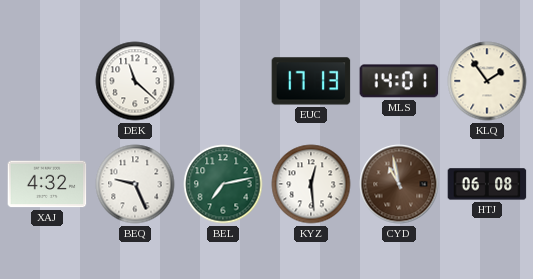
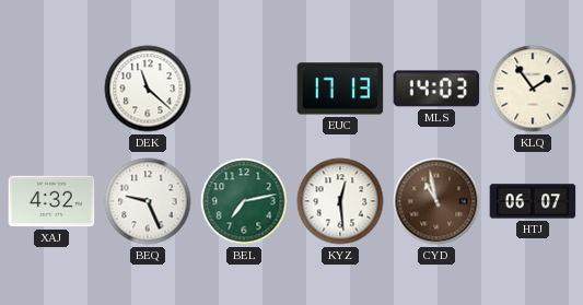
MLS: 14:01 -> 14:03
HTJ: 06:08 -> 06:07
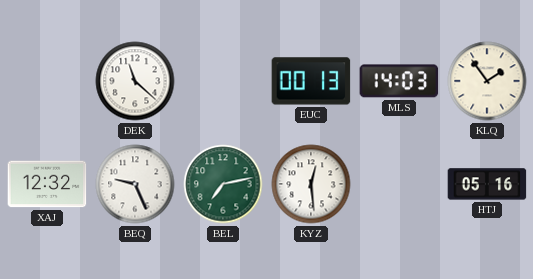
EUC: 17:13 -> 00:13
XAJ: 4:32 -> 12:32
CYD: 10:58 -> none
HTJ: 06:07 -> 05:16
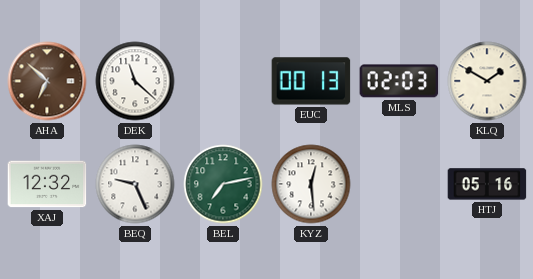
AHA: none -> 6:52
MLS: 14:03 -> 02:03
KLQ: 1:54 -> 1:50
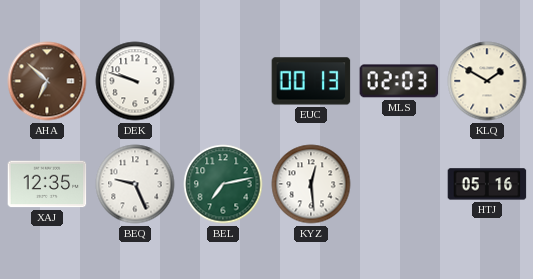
DEK: 11:22 -> 9:48
XAJ: 12:32 -> 12:35
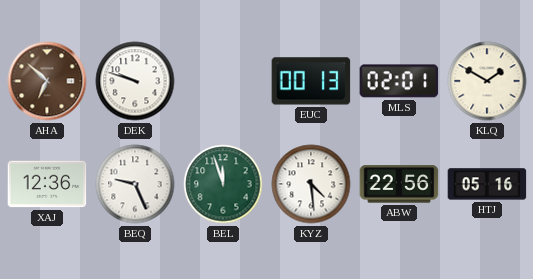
MLS: 02:03 -> 02:01
XAJ: 12:35 -> 12:36
BEL: 7:13 -> 11:57
KYZ: 12:29 -> 4:29
ABW: none -> 22:56
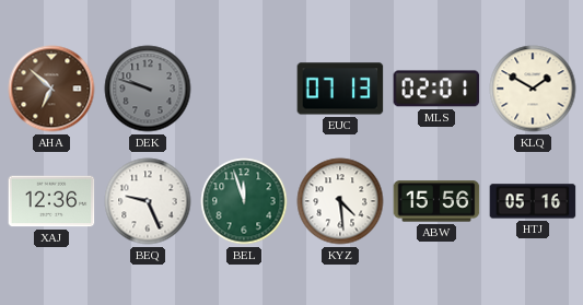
DEK dial: white -> grey
EUC: 00:13 -> 07:13
ABW: 22:56 -> 15:56
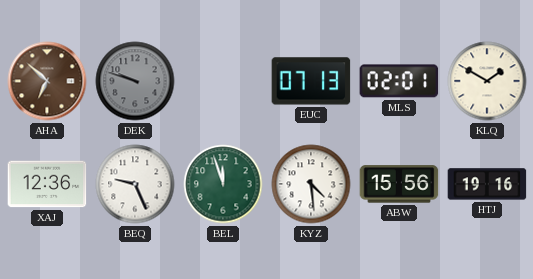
HTJ: 05:16 -> 19:16
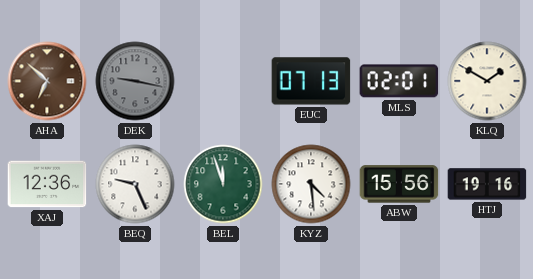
DEK: 9:48 -> 9:17
